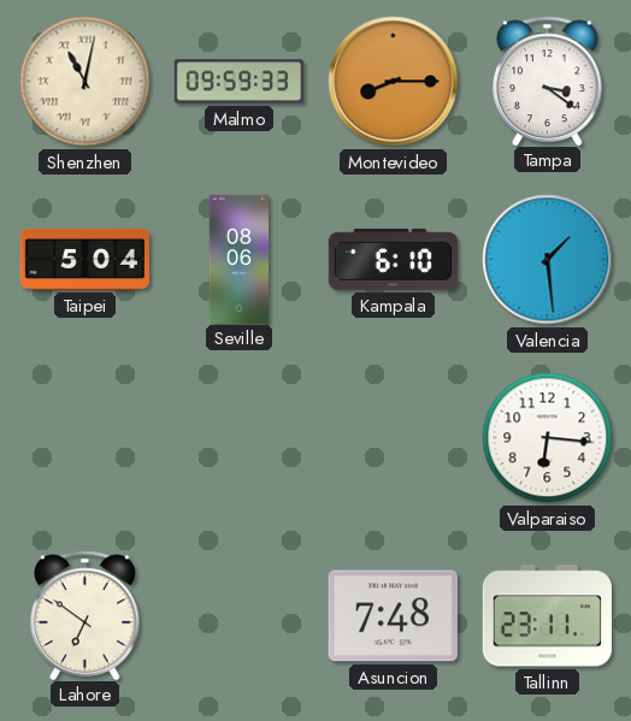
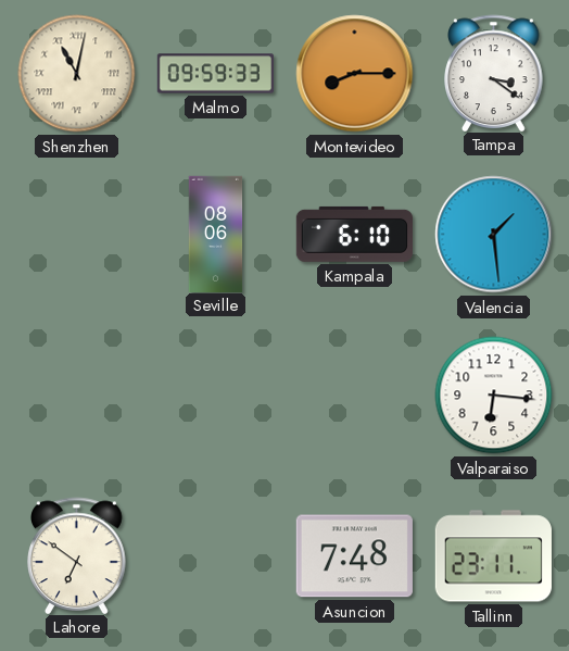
Taipei: 5:04 -> none
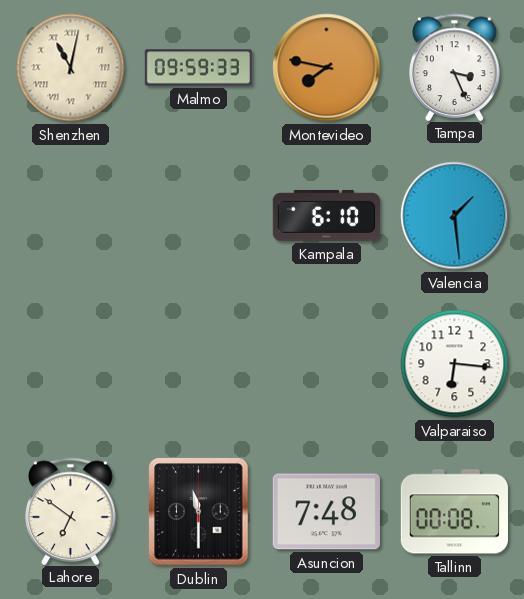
Montevideo: 8:15 -> 7:47
Tampa: 3:21 -> 3:26
Seville: 08:06 -> none
Dublin: none -> 11:30
Tallinn: 23:11 -> 00:08
